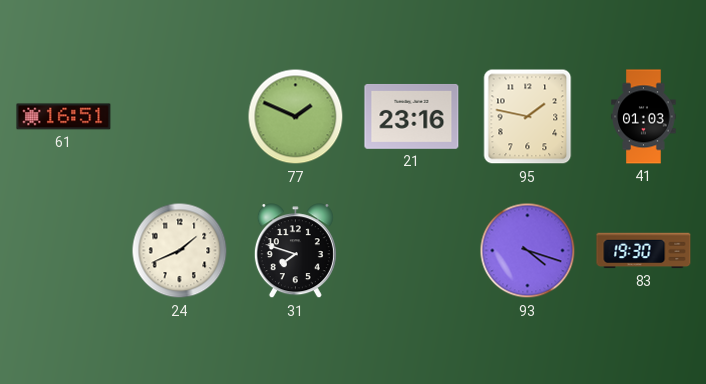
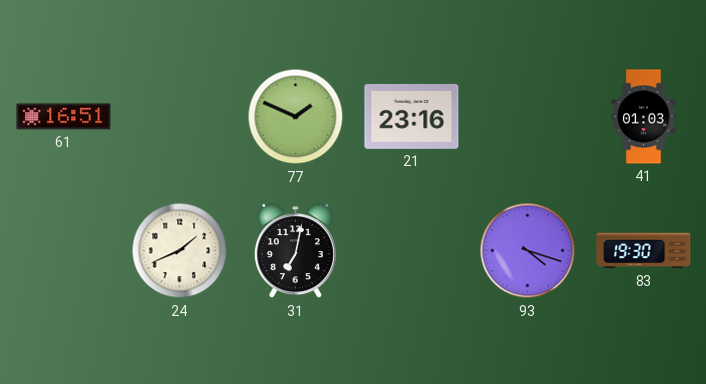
95: 1:47 -> none
31: 7:48 -> 7:02
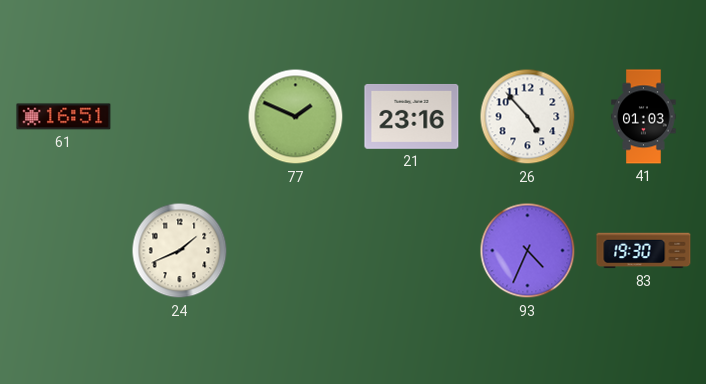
26: none -> 4:53
31: 7:02 -> none
93: 4:18 -> 4:34
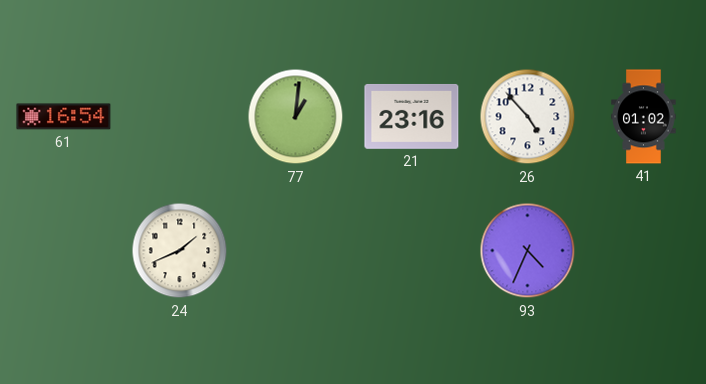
61: 16:51 -> 16:54
77: 1:49 -> 1:01
41: 01:03 -> 01:02
83: 19:30 -> none
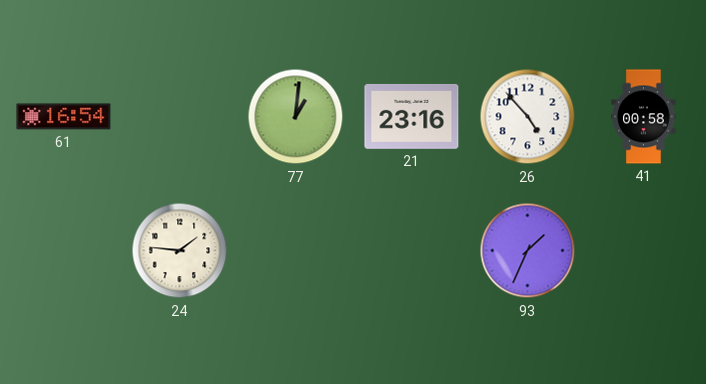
41: 01:02 -> 00:58
24: 1:41 -> 1:46
93: 4:34 -> 1:34
